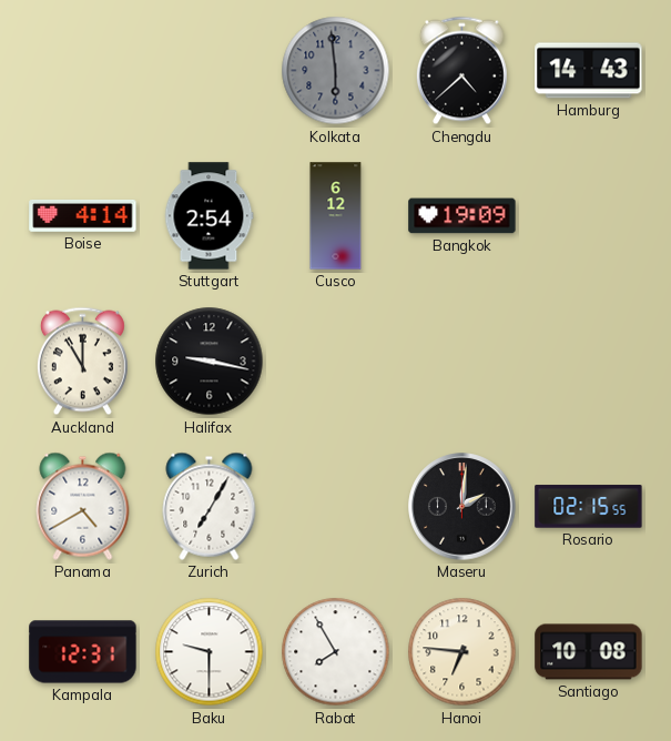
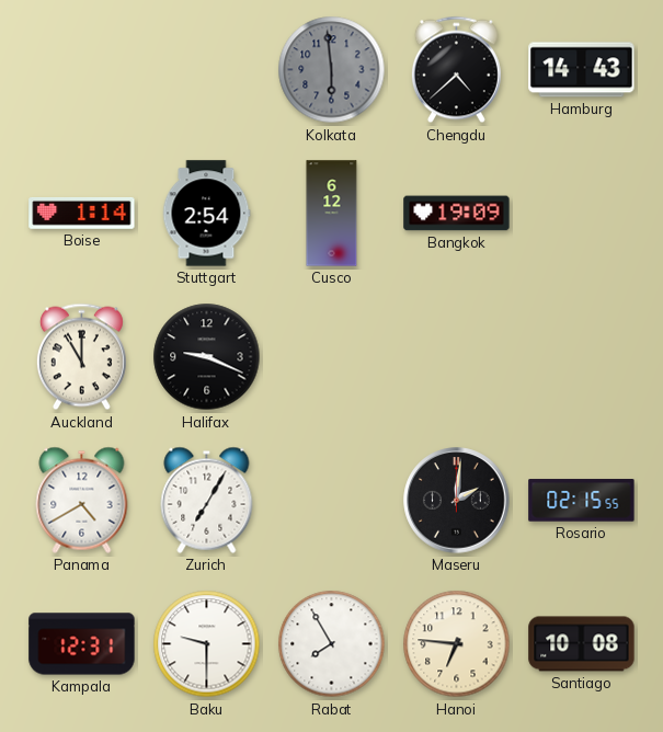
Boise: 4:14 -> 1:14
Halifax: 9:17 -> 9:19
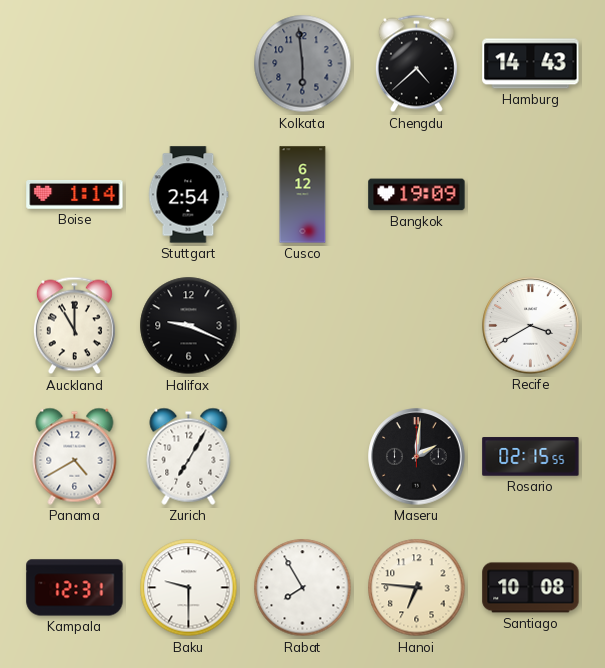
Recife: none -> 3:40
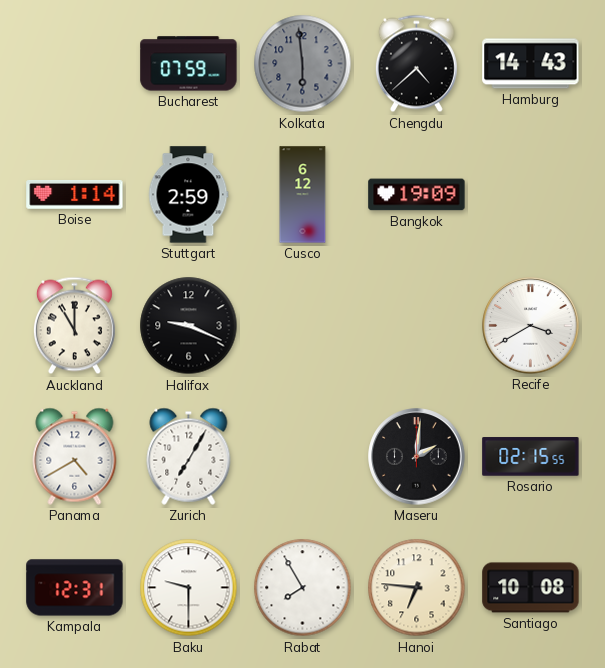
Bucharest: none -> 07:59
Stuttgart: 2:54 -> 2:59
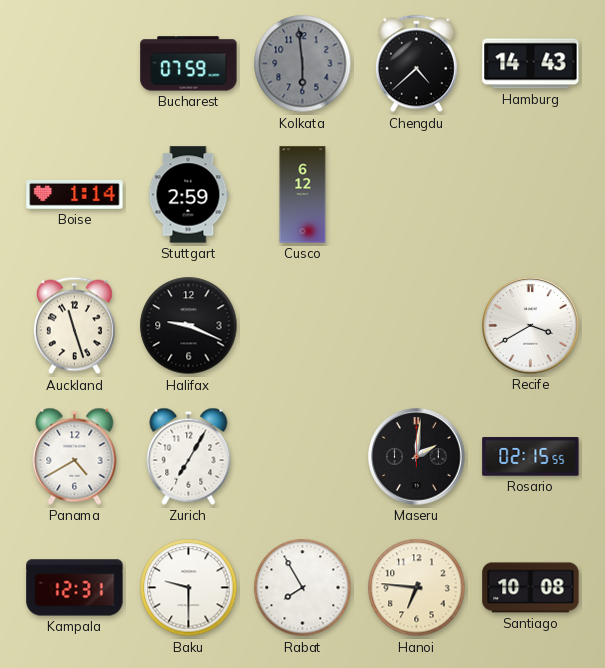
Bangkok: 19:09 -> none
Auckland: 11:00 -> 11:27
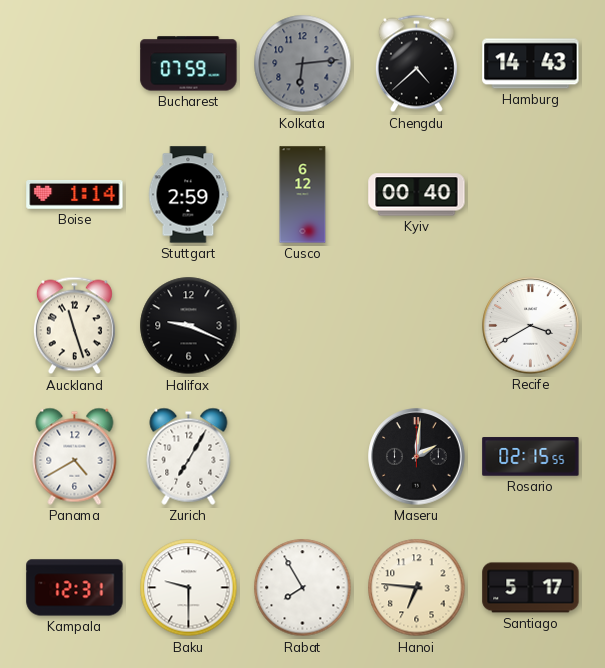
Kolkata: 5:59 -> 6:14
Kyiv: none -> 00:40
Santiago: 10:08 -> 5:17
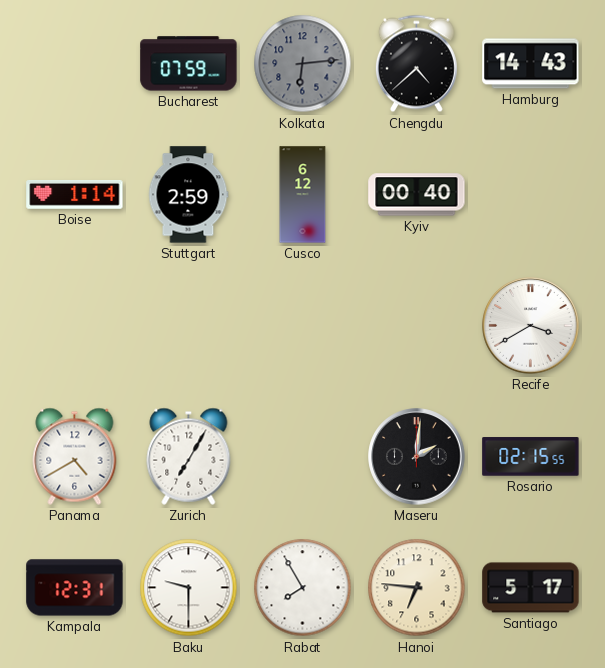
Auckland: 11:27 -> none
Halifax: 9:19 -> none
